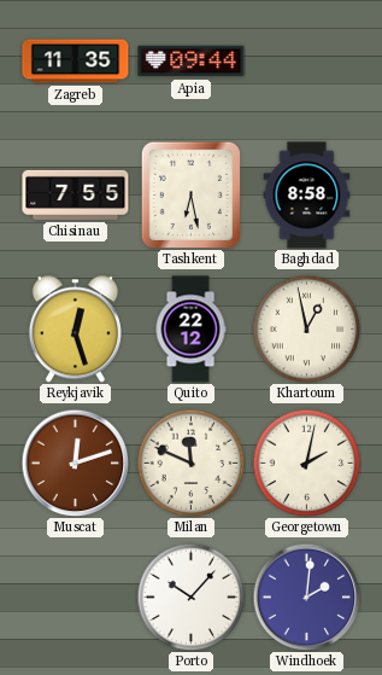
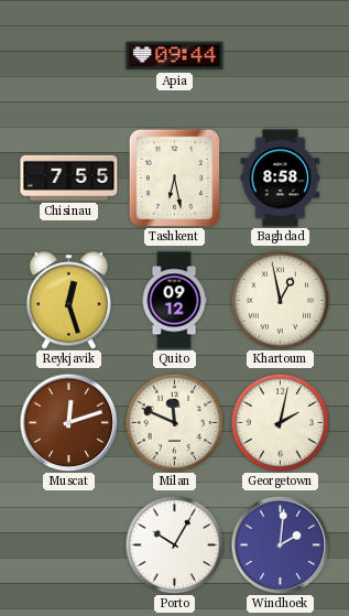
Zagreb: 11:35 -> none
Quito: 22:12 -> 09:12
Porto: 10:07 -> 10:05
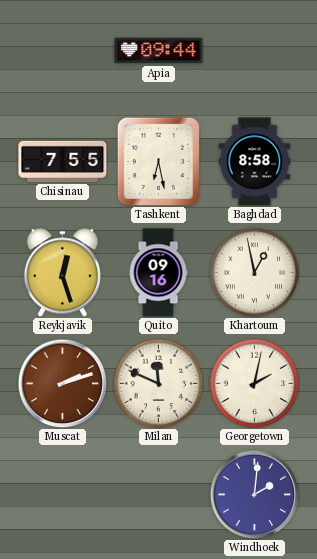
Quito: 09:12 -> 09:16
Muscat: 12:12 -> 2:12
Porto: 10:05 -> none
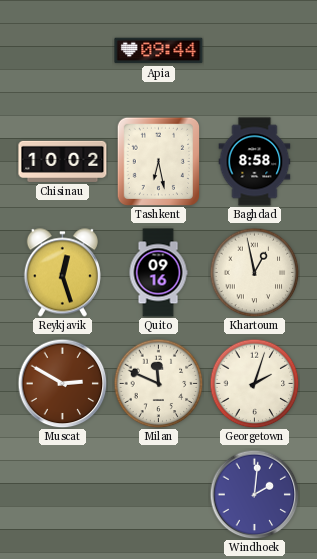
Chisinau: 7:55 -> 10:02
Muscat: 2:12 -> 2:50
Georgetown: 2:02 -> 2:03
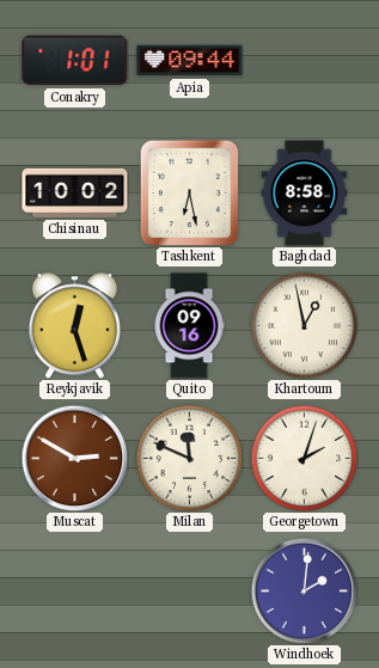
Conakry: none -> 1:01
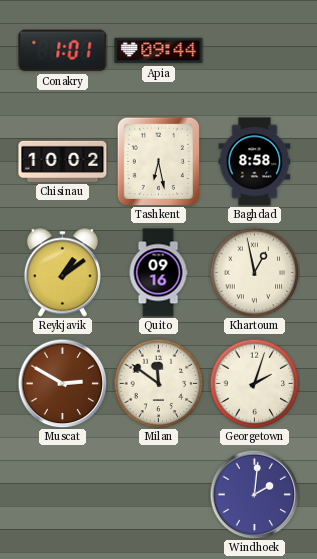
Reykjavik: 12:27 -> 1:09
Milan: 11:49 -> 11:51
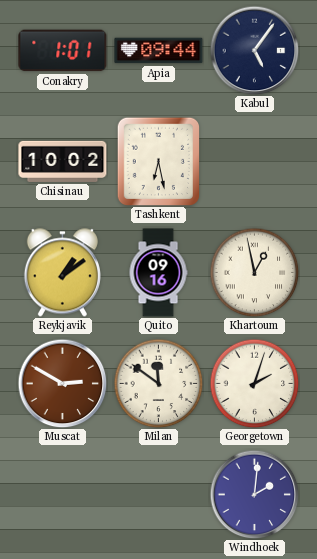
Kabul: none -> 5:06
Baghdad: 8:58 -> none
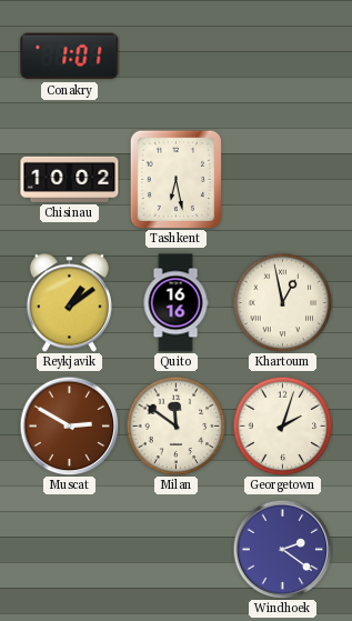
Apia: 09:44 -> none
Kabul: 5:06 -> none
Quito: 09:16 -> 16:16
Windhoek: 2:01 -> 2:21
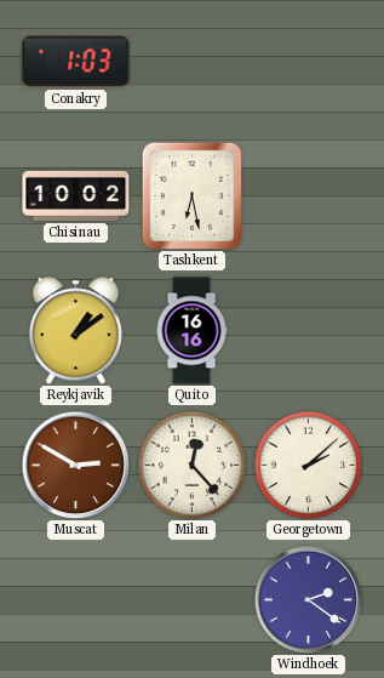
Conakry: 1:01 -> 1:03
Khartoum: 12:58 -> none
Milan: 11:51 -> 12:23
Georgetown: 2:03 -> 2:08
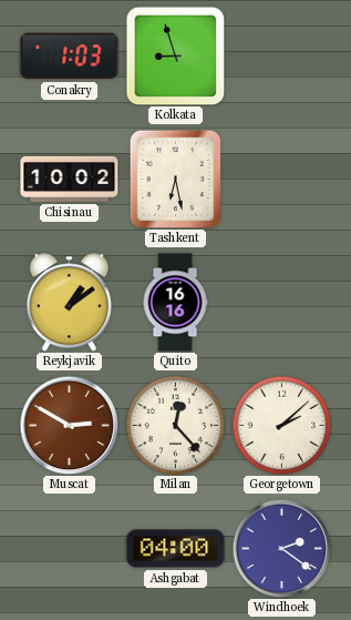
Kolkata: none -> 8:57
Ashgabat: none -> 04:00
